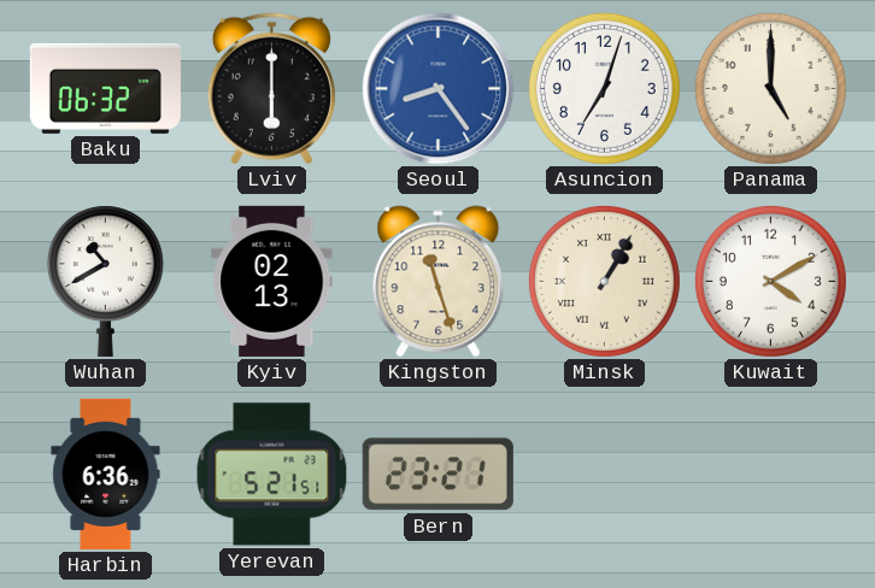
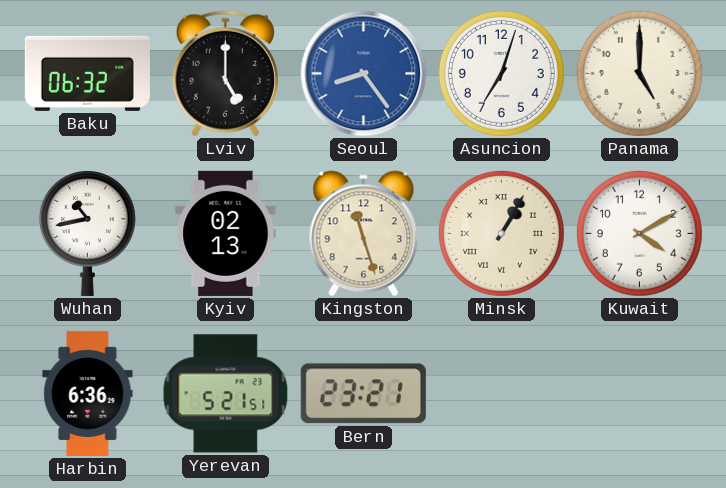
Lviv: 6:00 -> 5:00
Wuhan: 10:40 -> 10:43
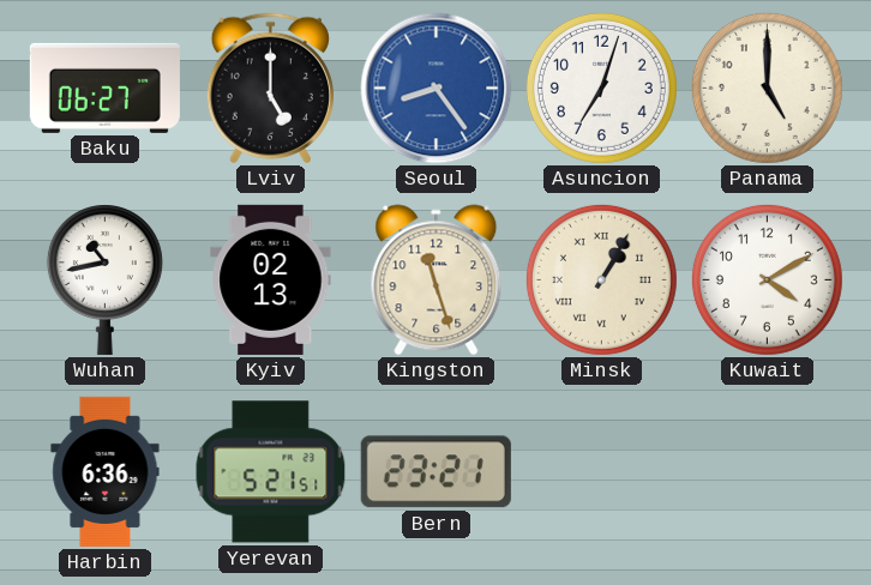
Baku: 06:32 -> 06:27
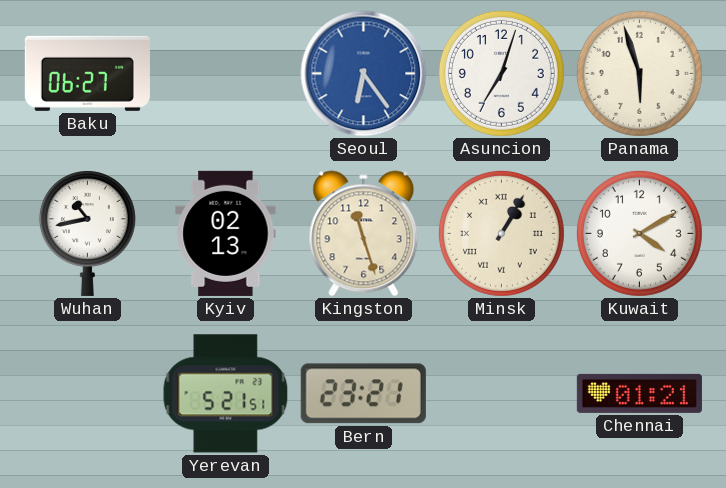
Lviv: 5:00 -> none
Seoul: 8:24 -> 6:24
Panama: 5:00 -> 5:57
Harbin: 6:36 -> none
Chennai: none -> 01:21
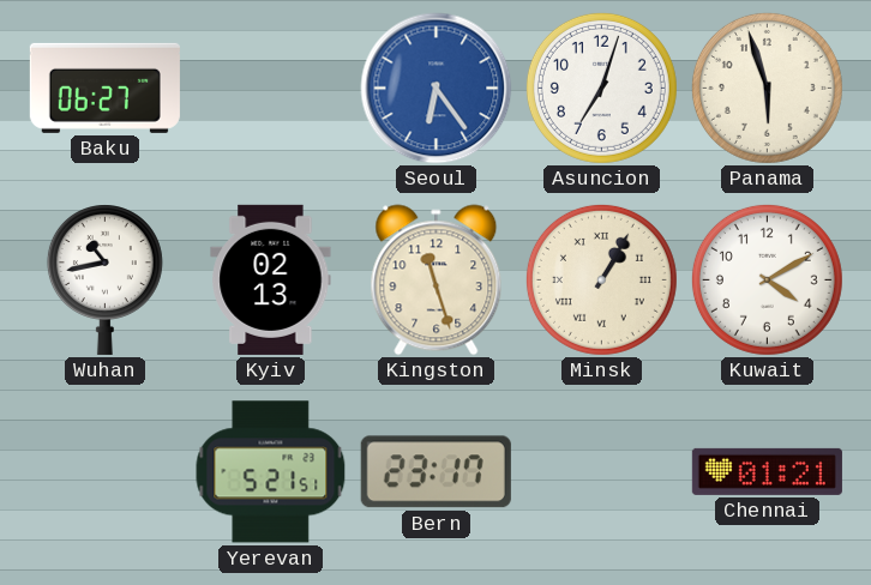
Bern: 23:21 -> 23:17
